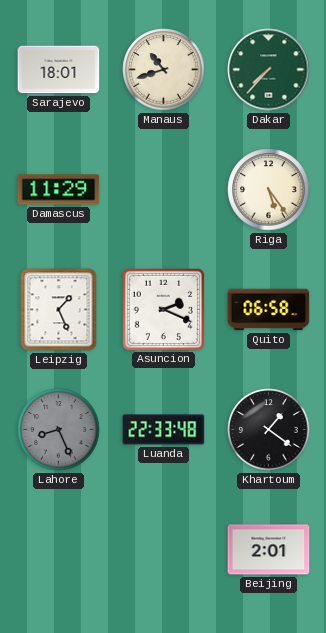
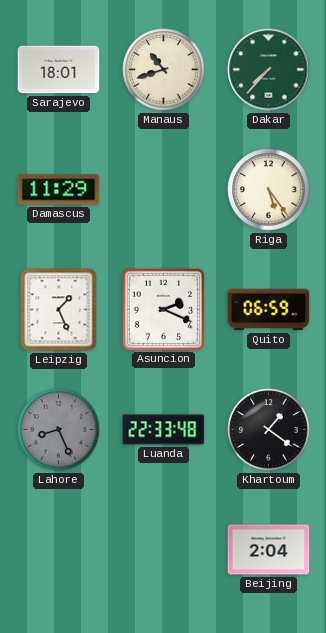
Quito: 06:58 -> 06:59
Beijing: 2:01 -> 2:04
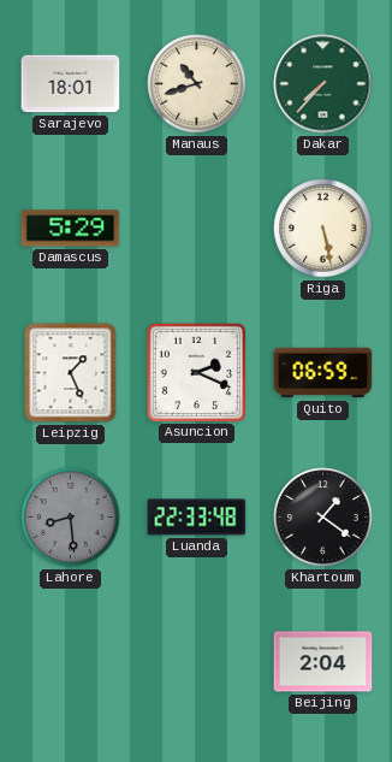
Damascus: 11:29 -> 5:29
Riga: 5:24 -> 5:28
Lahore: 8:26 -> 8:29
